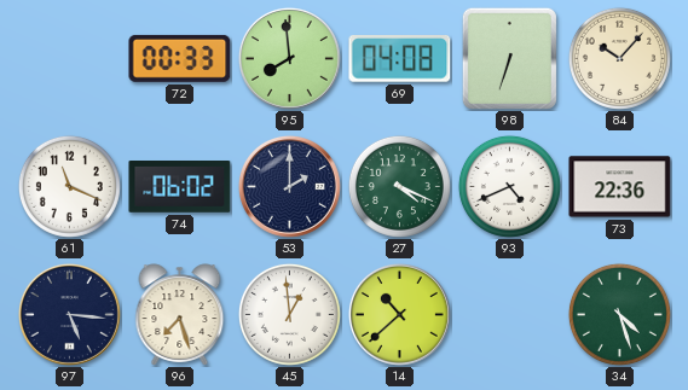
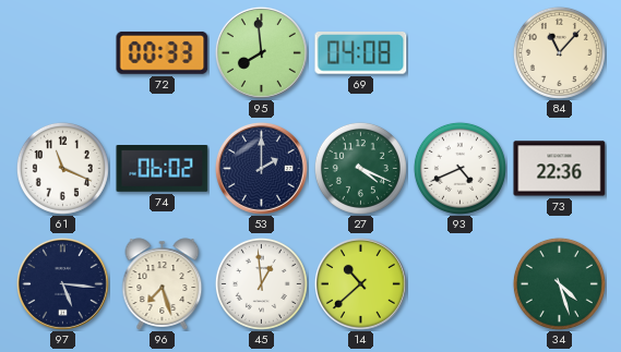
98: 6:33 -> none
84: 10:07 -> 11:07
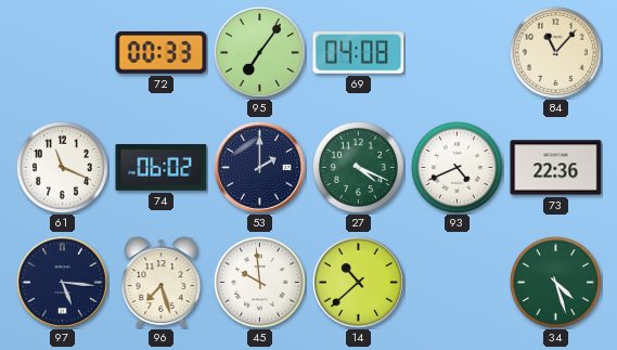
95: 7:59 -> 7:06
45: 12:59 -> 9:59
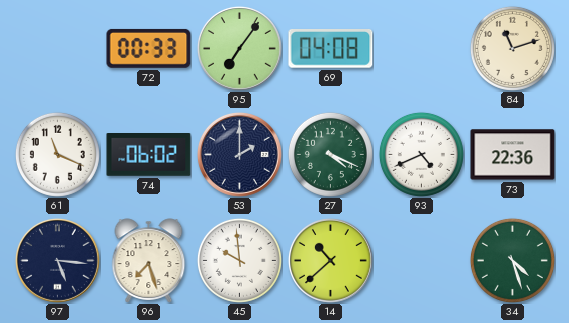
84: 11:07 -> 11:12
